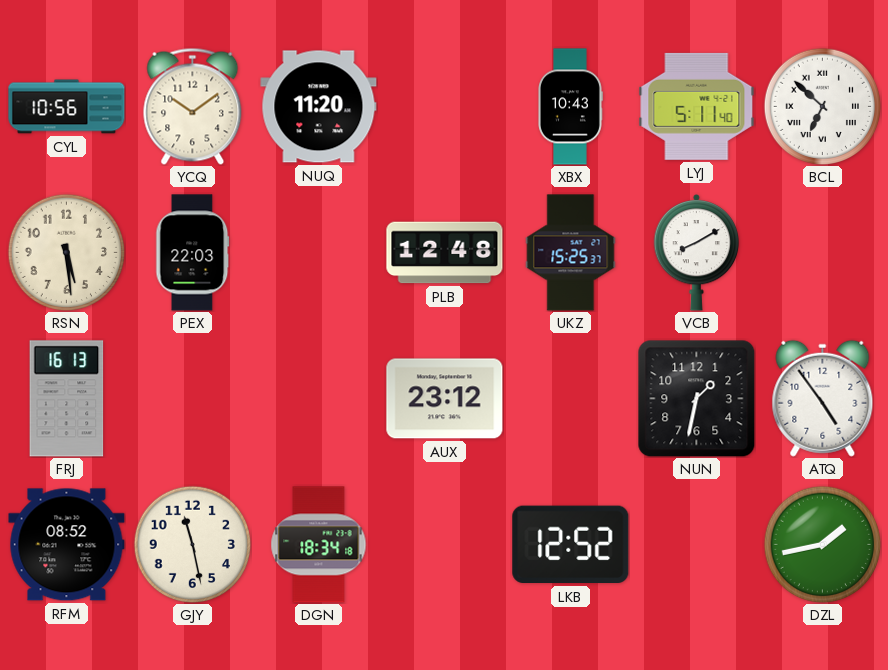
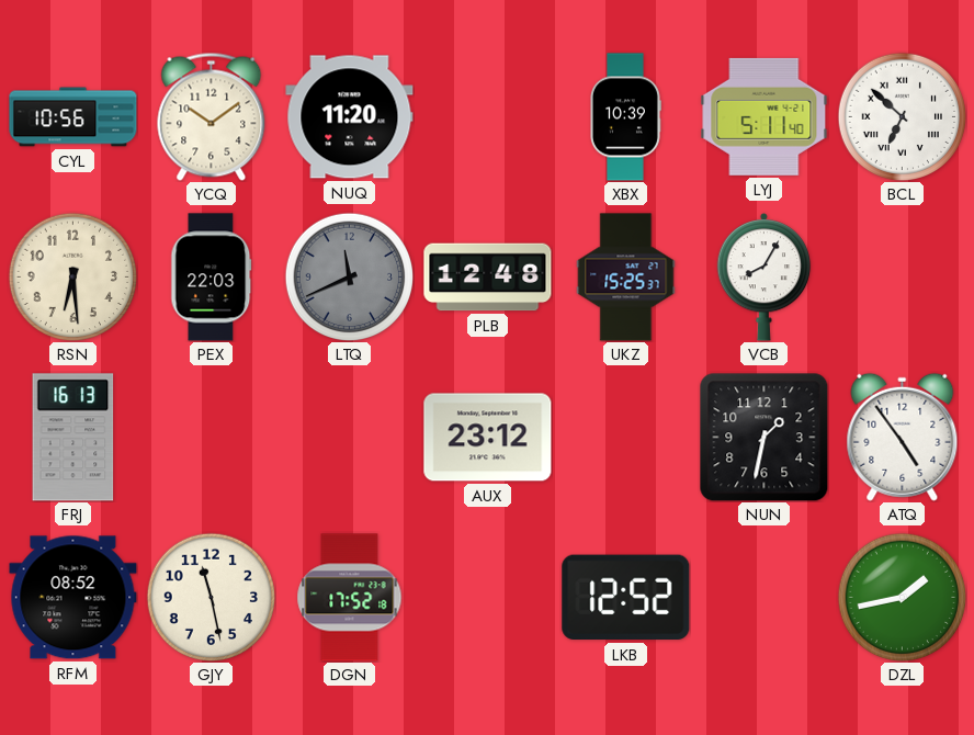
XBX: 10:43 -> 10:39
RSN: 5:29 -> 6:29
LTQ: none -> 11:41
VCB: 8:10 -> 8:05
DGN: 18:34 -> 17:52
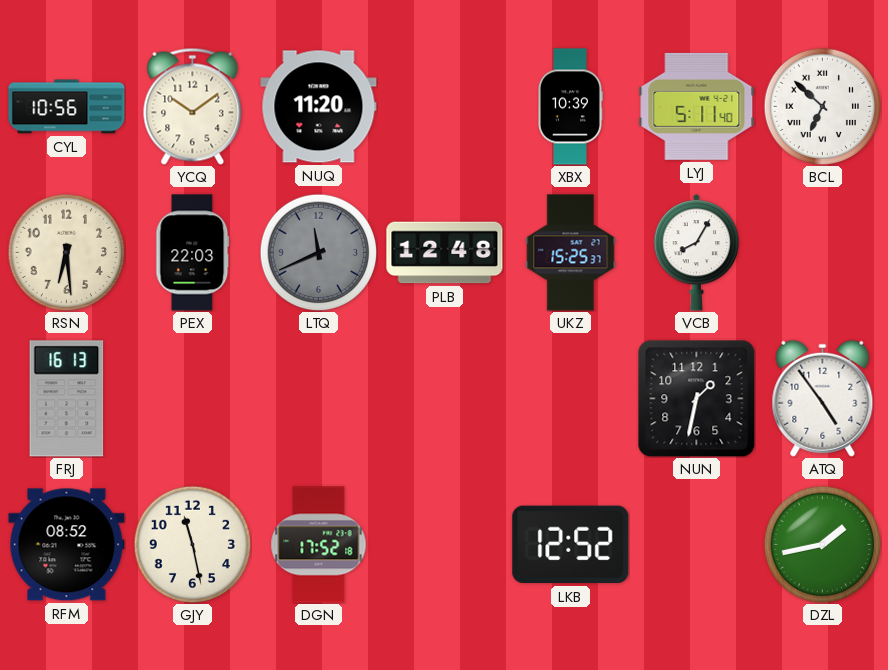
AUX: 23:12 -> none
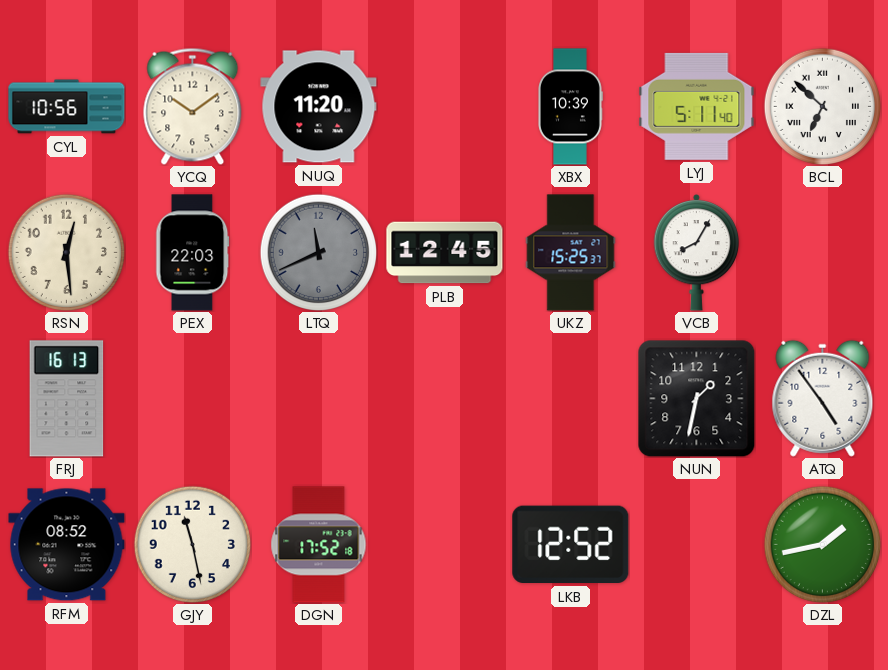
RSN: 6:29 -> 12:29
PLB: 12:48 -> 12:45
